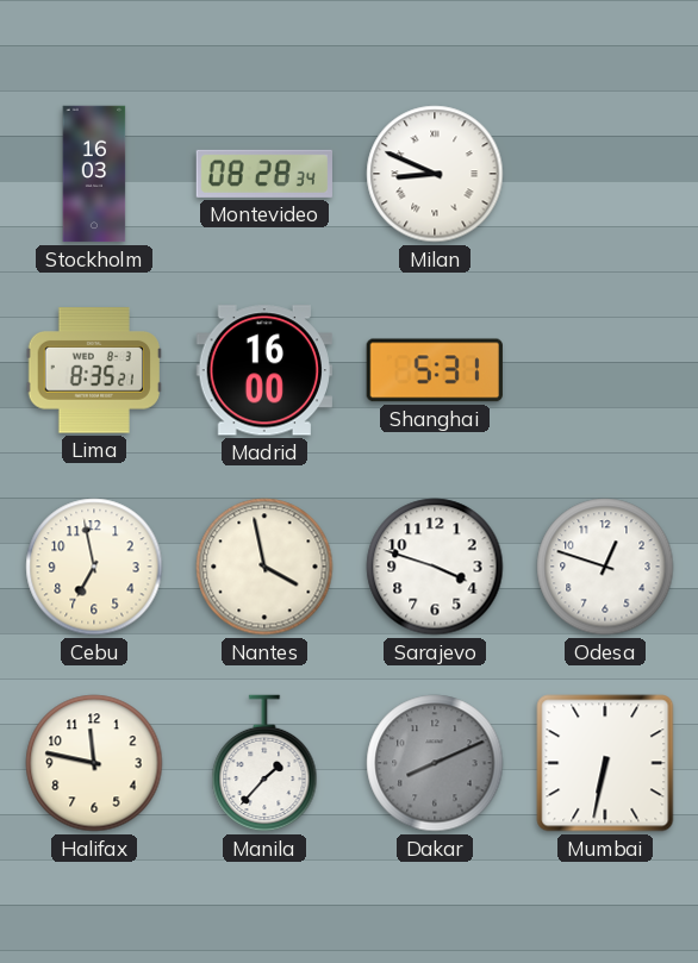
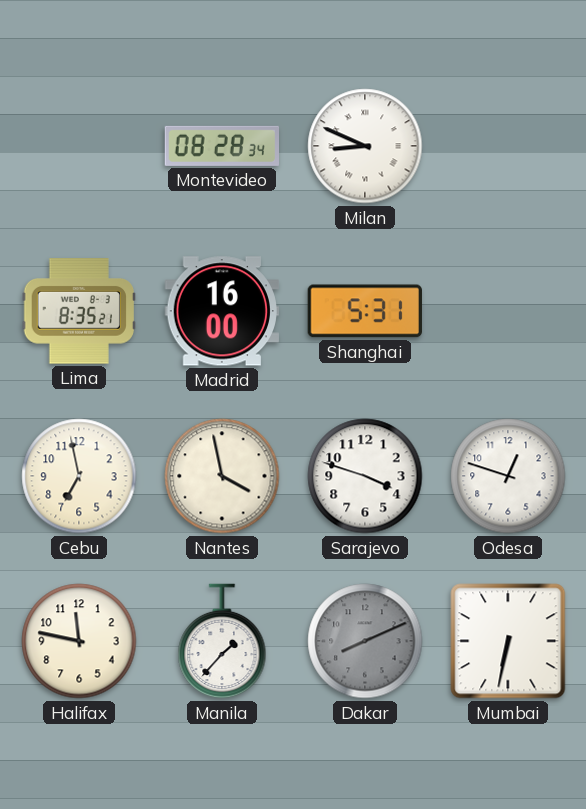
Stockholm: 16:03 -> none
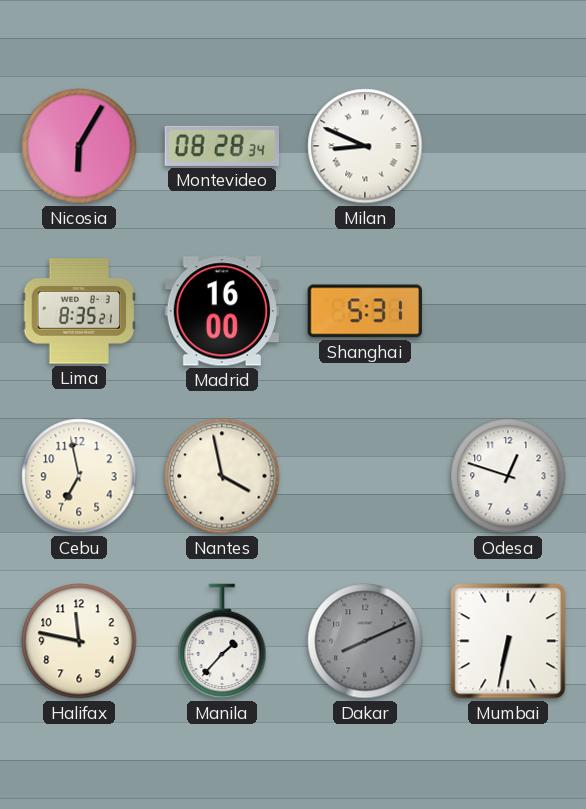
Nicosia: none -> 6:05
Sarajevo: 3:48 -> none
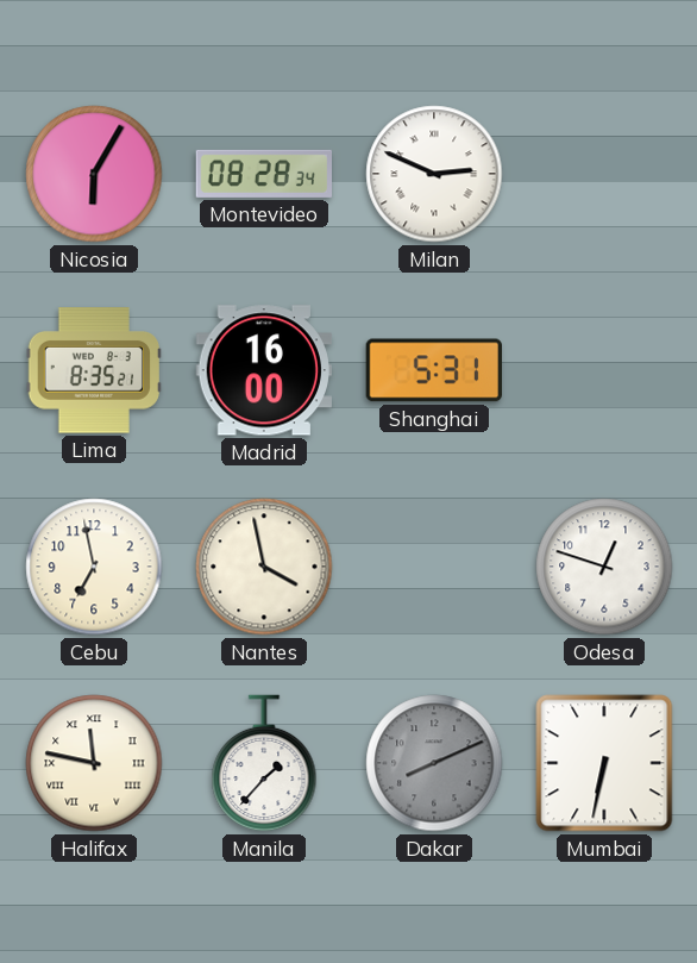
Milan: 8:49 -> 2:49
Halifax numerals: Arabic -> Roman
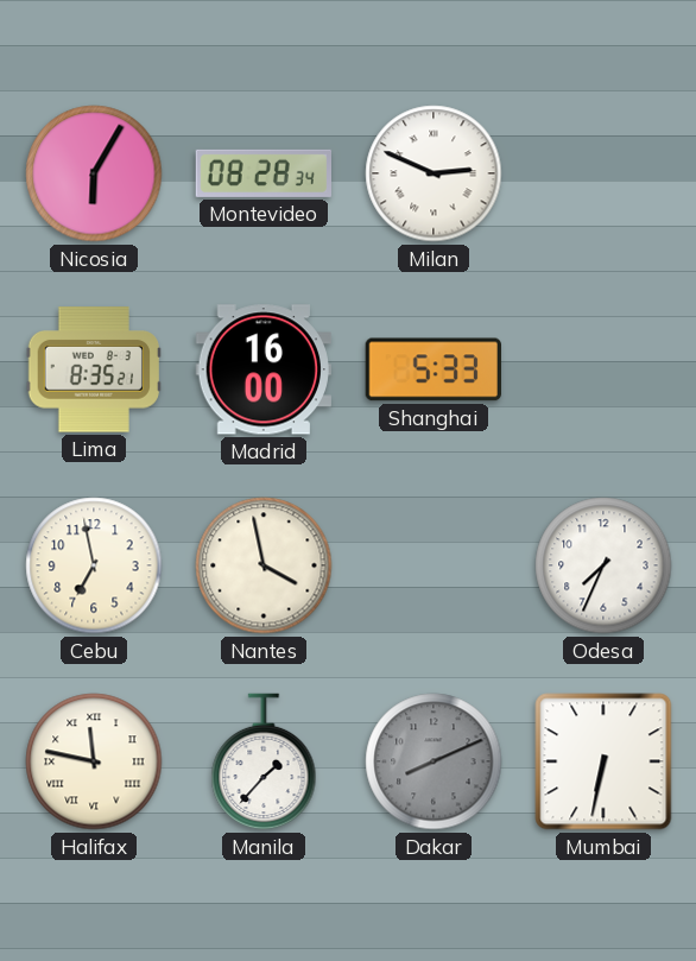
Shanghai: 5:31 -> 5:33
Odesa: 12:48 -> 7:34
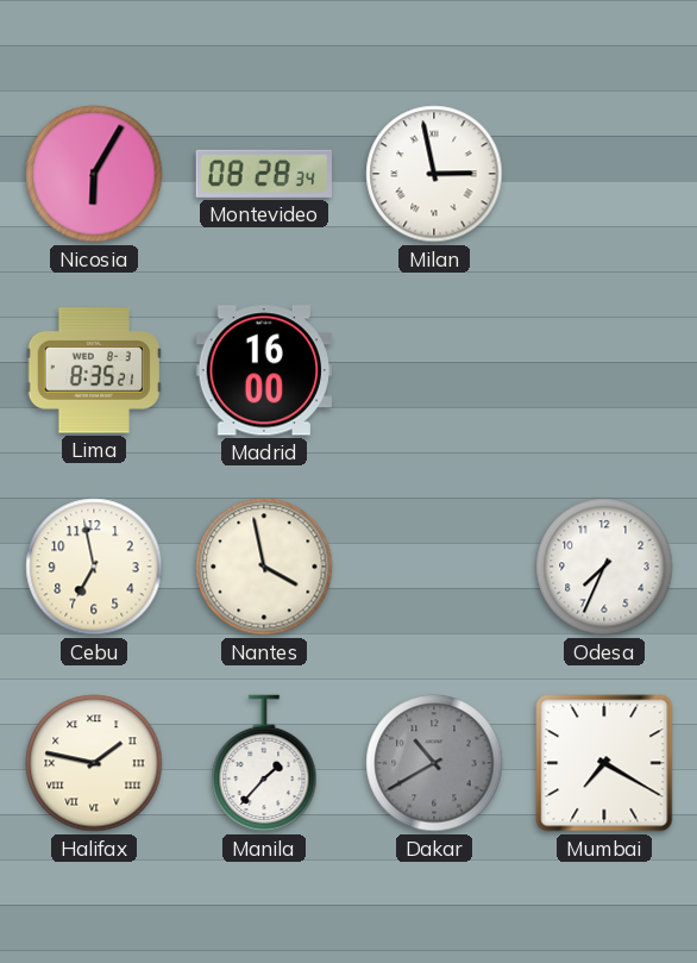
Milan: 2:49 -> 2:58
Shanghai: 5:33 -> none
Halifax: 11:47 -> 1:47
Dakar: 8:11 -> 10:40
Mumbai: 6:32 -> 7:20
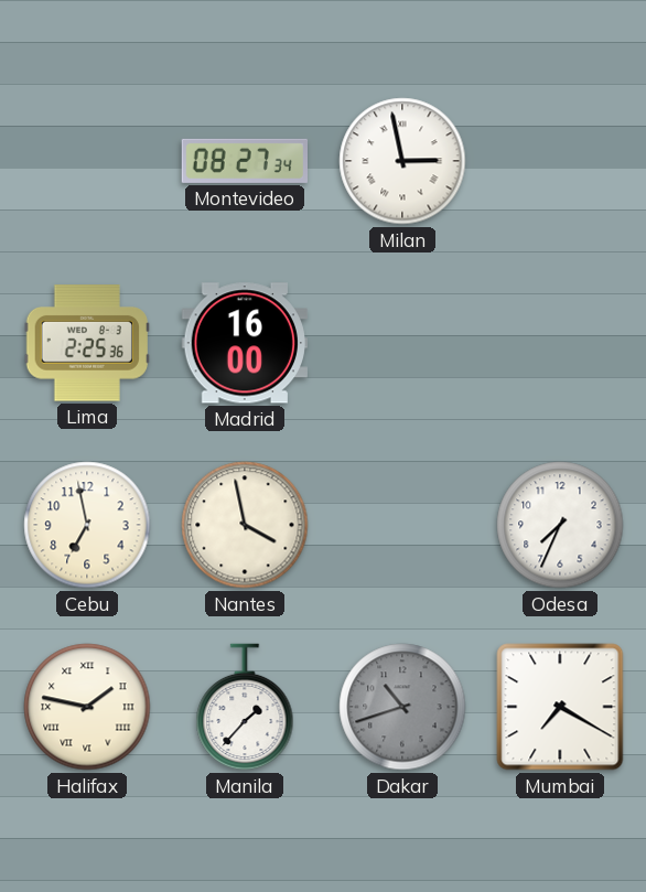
Nicosia: 6:05 -> none
Montevideo: 08:28 -> 08:27
Lima: 8:35 -> 2:25
Dakar: 10:40 -> 10:42
